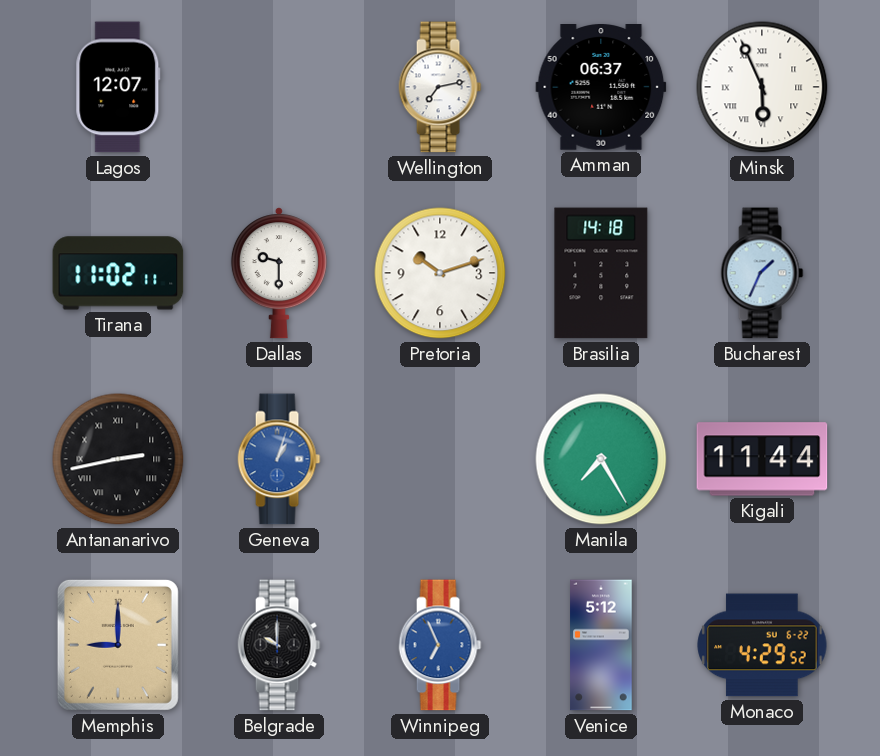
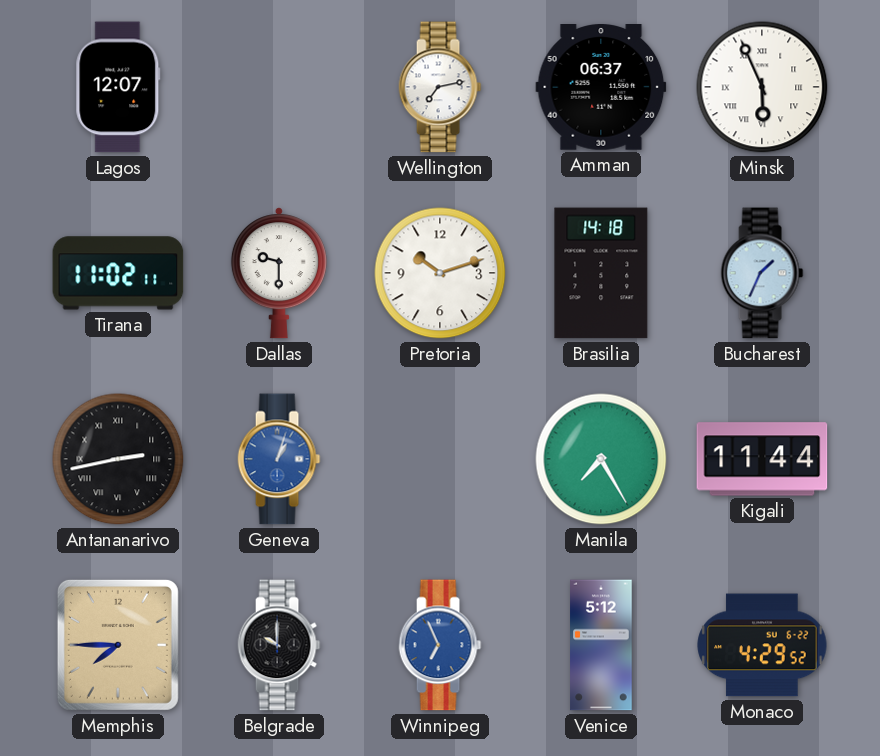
Memphis: 9:00 -> 7:45
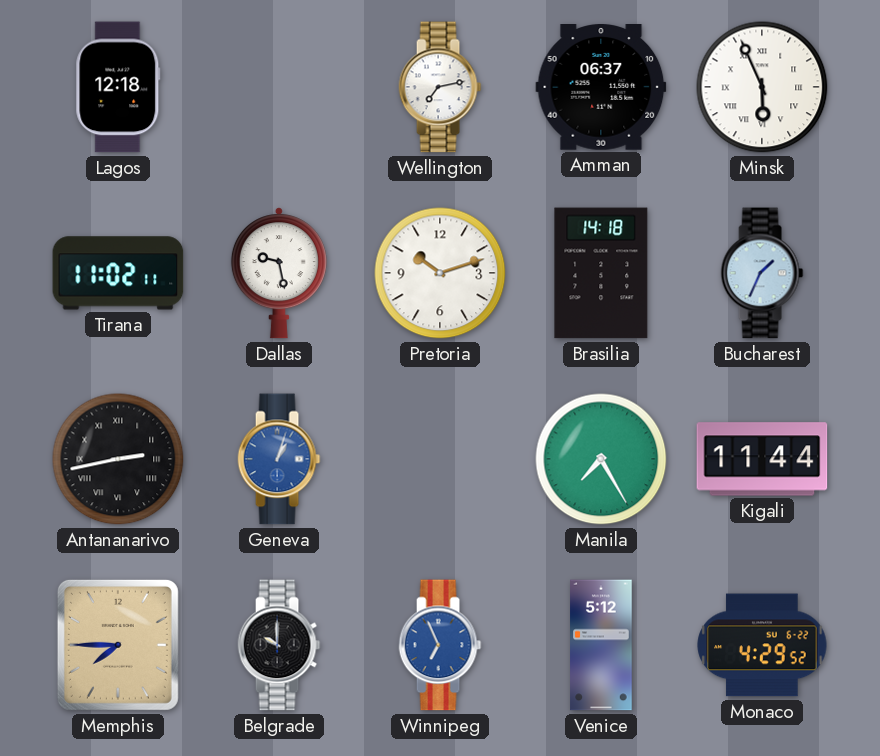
Lagos: 12:07 -> 12:18
Dallas: 9:30 -> 9:28
